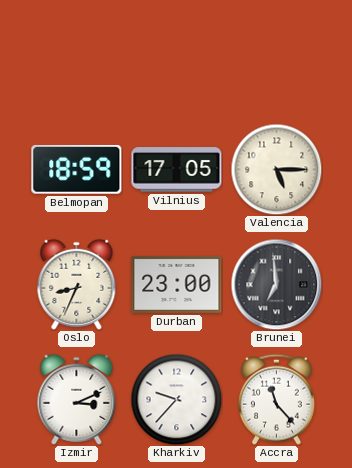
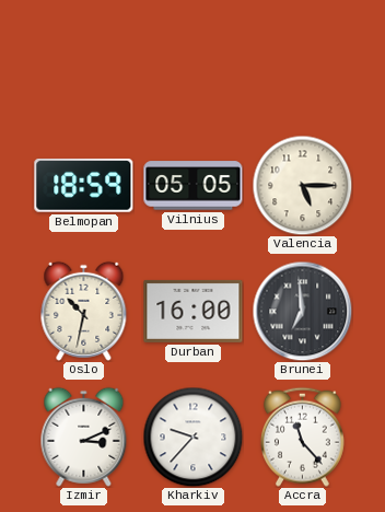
Vilnius: 17:05 -> 05:05
Oslo: 8:34 -> 10:32
Durban: 23:00 -> 16:00
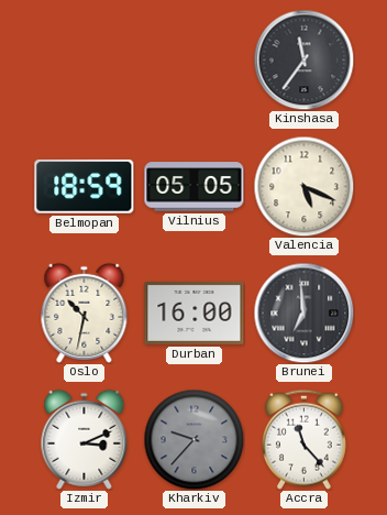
Kinshasa: none -> 11:36
Valencia: 5:15 -> 5:19
Kharkiv dial: white -> grey
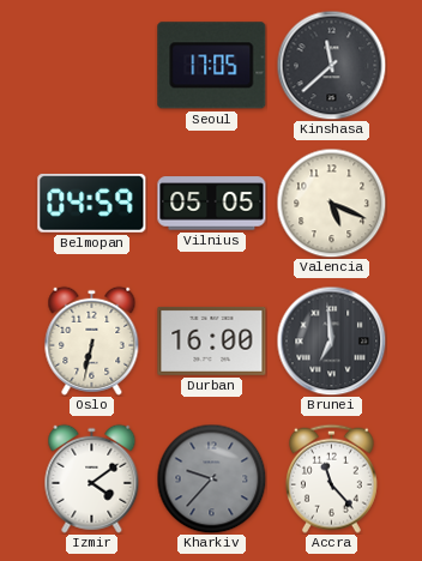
Seoul: none -> 17:05
Kinshasa: 11:36 -> 11:38
Belmopan: 18:59 -> 04:59
Oslo: 10:32 -> 6:32
Izmir: 3:11 -> 4:09
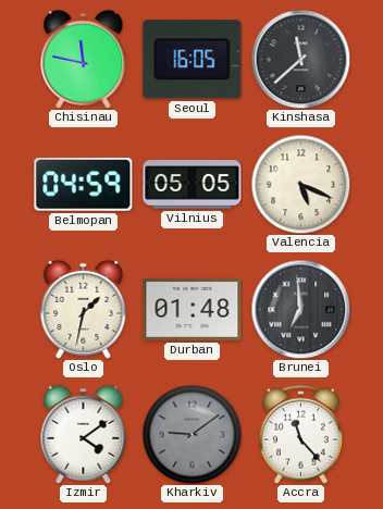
Chisinau: none -> 11:47
Seoul: 17:05 -> 16:05
Oslo: 6:32 -> 1:32
Durban: 16:00 -> 01:48
Kharkiv: 9:37 -> 9:09
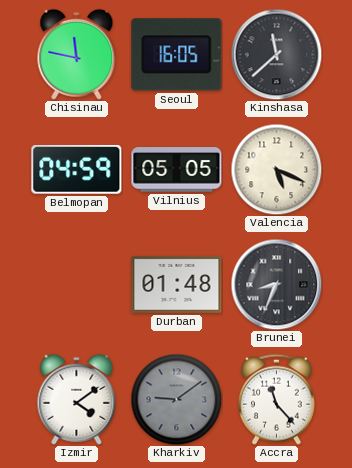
Oslo: 1:32 -> none
Brunei: 6:59 -> 8:34
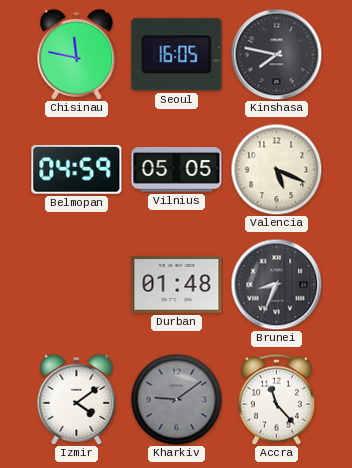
Kinshasa: 11:38 -> 7:47
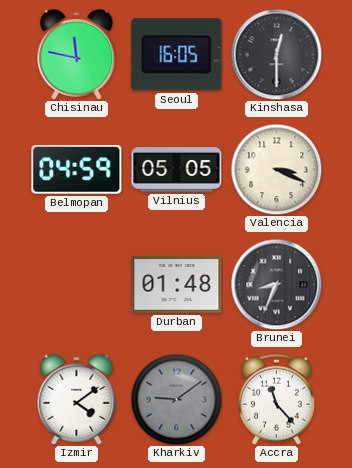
Kinshasa: 7:47 -> 12:30
Valencia: 5:19 -> 3:19
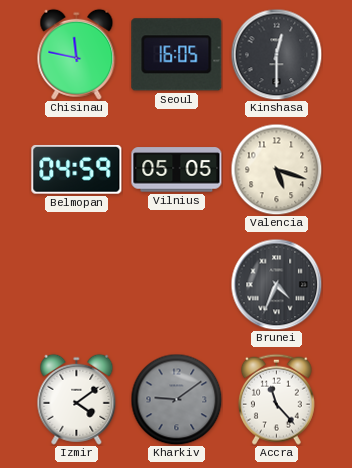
Valencia: 3:19 -> 5:18
Durban: 01:48 -> none
Brunei: 8:34 -> 4:34
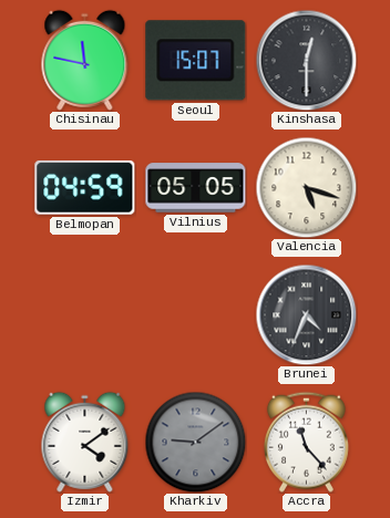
Seoul: 16:05 -> 15:07
